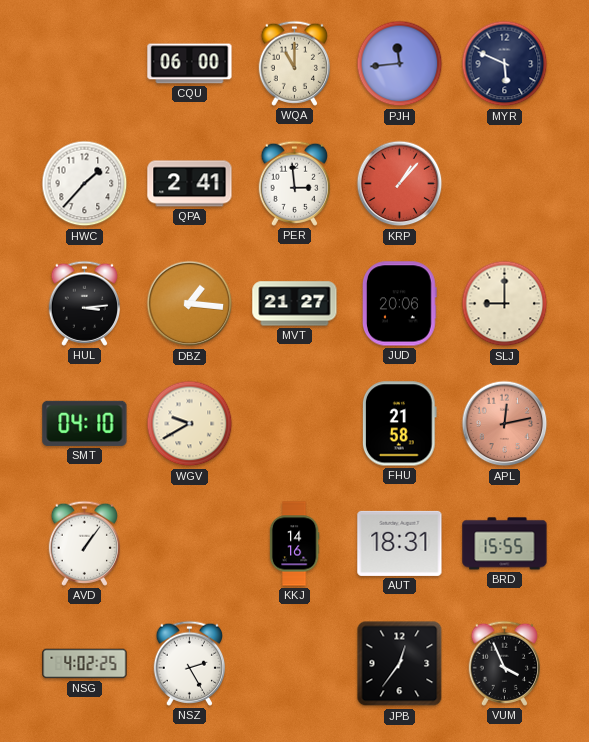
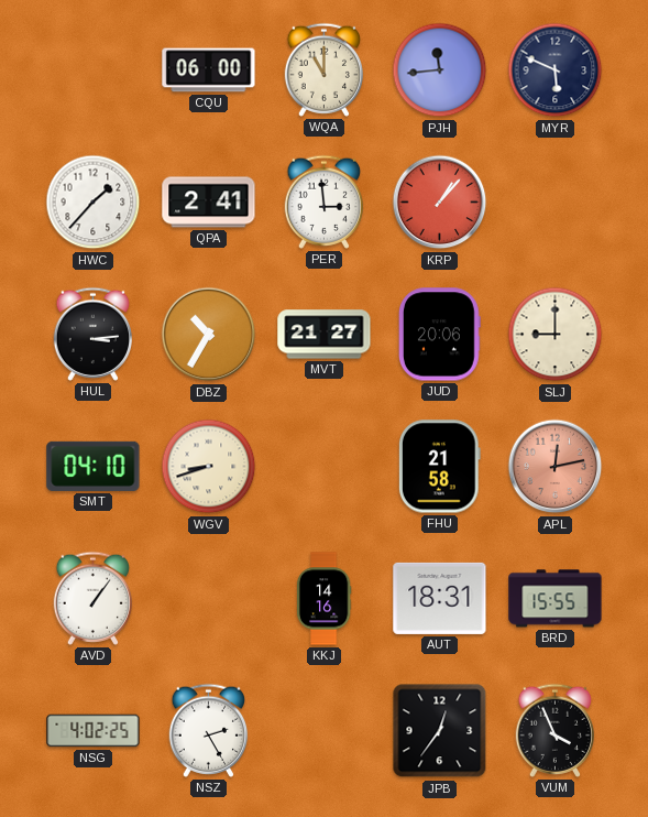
DBZ: 1:16 -> 10:35
WGV: 9:40 -> 8:42
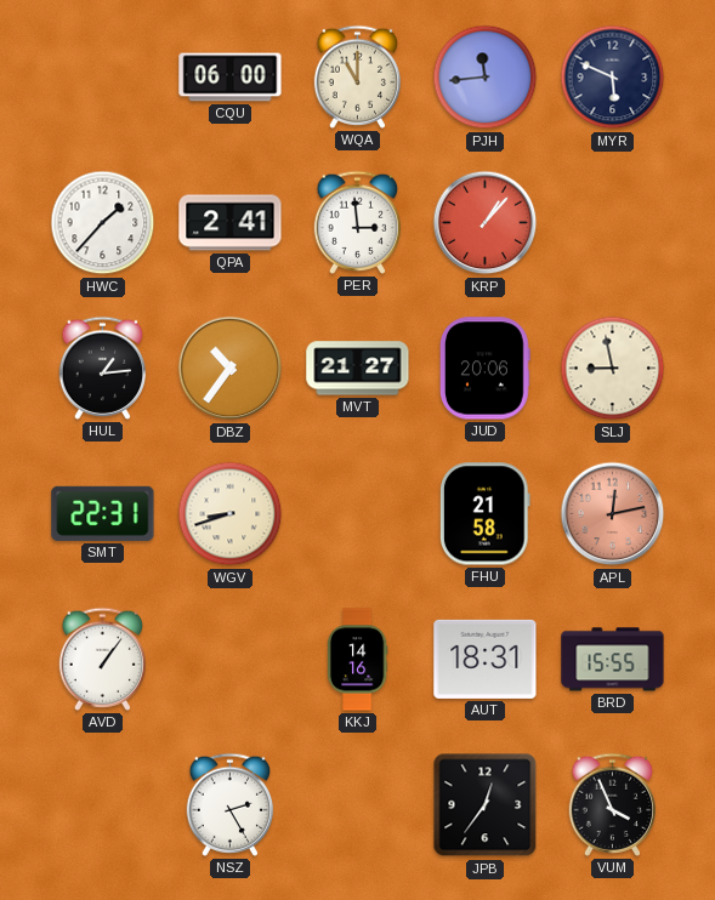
HUL: 3:14 -> 1:14
DBZ: 10:35 -> 10:36
SLJ: 9:00 -> 8:58
SMT: 04:10 -> 22:31
NSG: 4:02 -> none
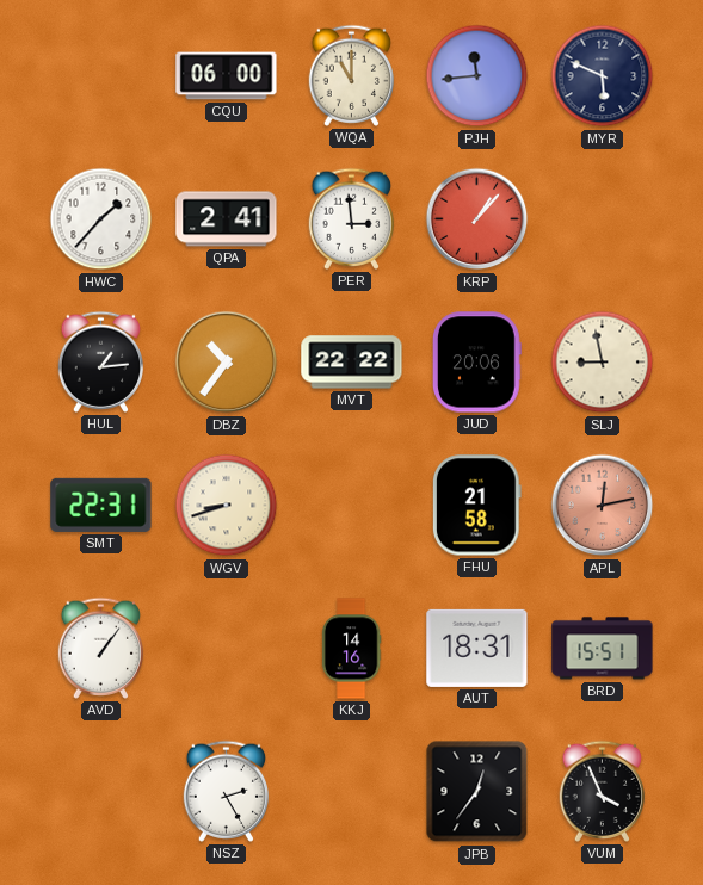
MVT: 21:27 -> 22:22
BRD: 15:55 -> 15:51
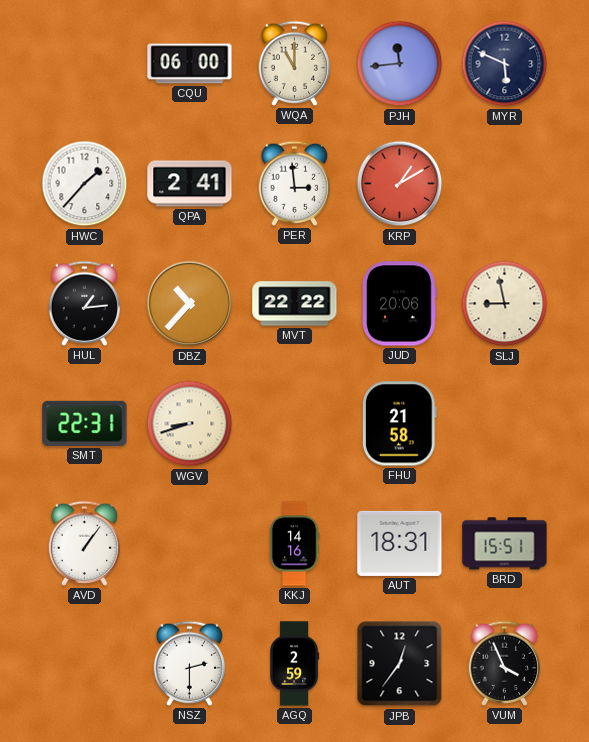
KRP: 1:07 -> 1:10
DBZ: 10:36 -> 10:37
APL: 12:13 -> none
NSZ: 2:25 -> 2:30
AGQ: none -> 2:59
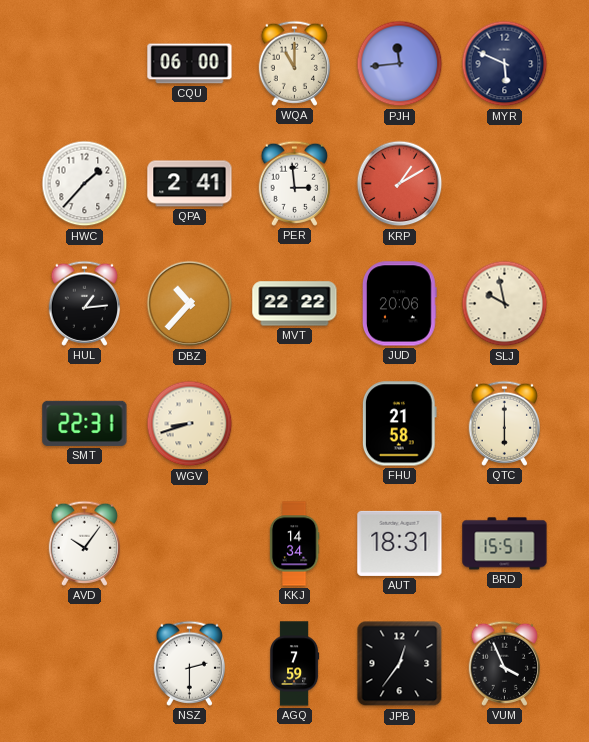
SLJ: 8:58 -> 9:58
QTC: none -> 6:00
AVD: 1:06 -> 10:06
KKJ: 14:16 -> 14:34
AGQ: 2:59 -> 7:59
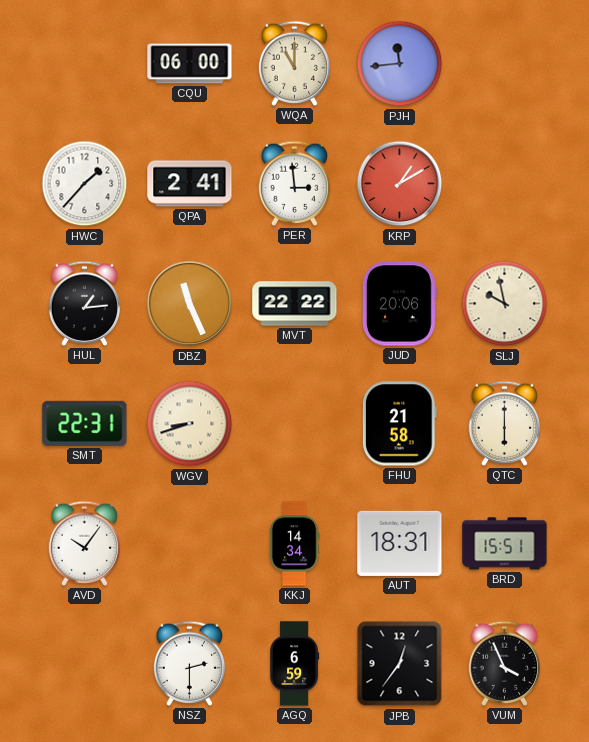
MYR: 5:49 -> none
DBZ: 10:37 -> 11:26
AGQ: 7:59 -> 6:59
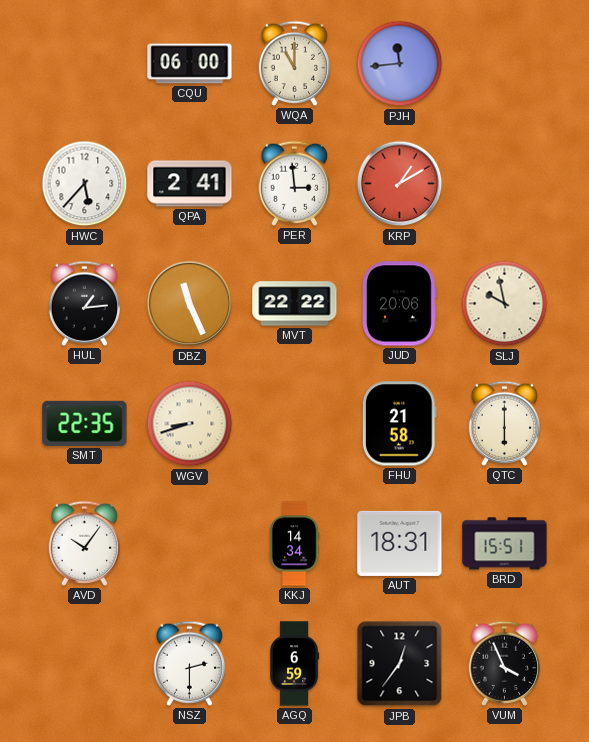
HWC: 1:37 -> 5:37
SMT: 22:31 -> 22:35
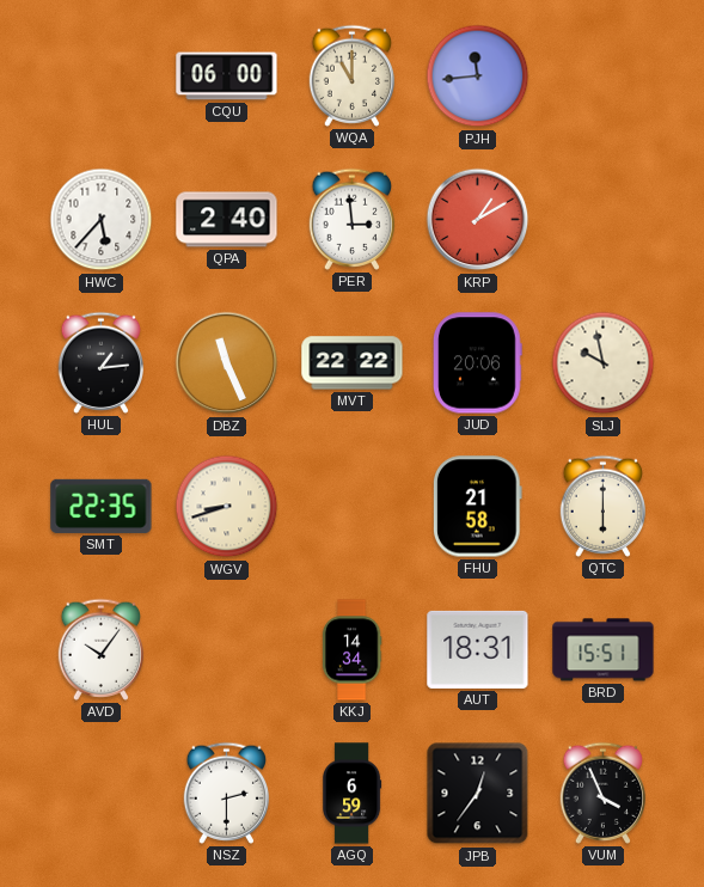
QPA: 2:41 -> 2:40
